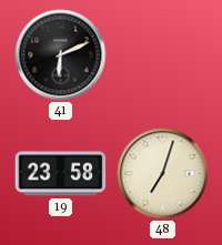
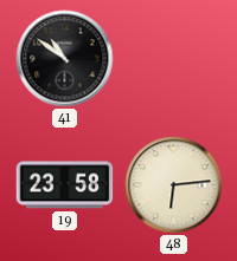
41: 6:11 -> 10:51
48: 7:03 -> 6:14
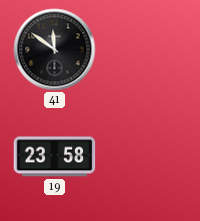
41: 10:51 -> 11:51
48: 6:14 -> none
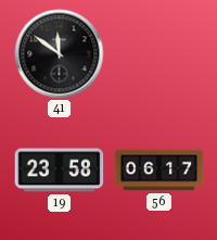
56: none -> 06:17
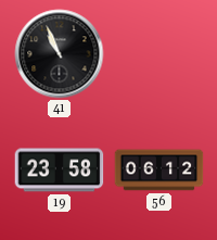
41: 11:51 -> 10:56
56: 06:17 -> 06:12
